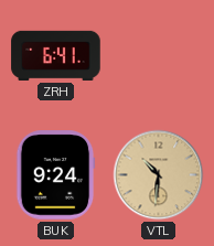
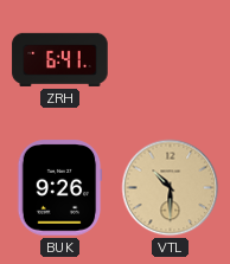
BUK: 9:24 -> 9:26
VTL: 10:31 -> 10:30
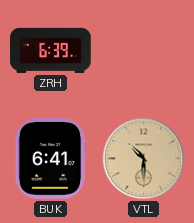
ZRH: 6:41 -> 6:39
BUK: 9:26 -> 6:41
